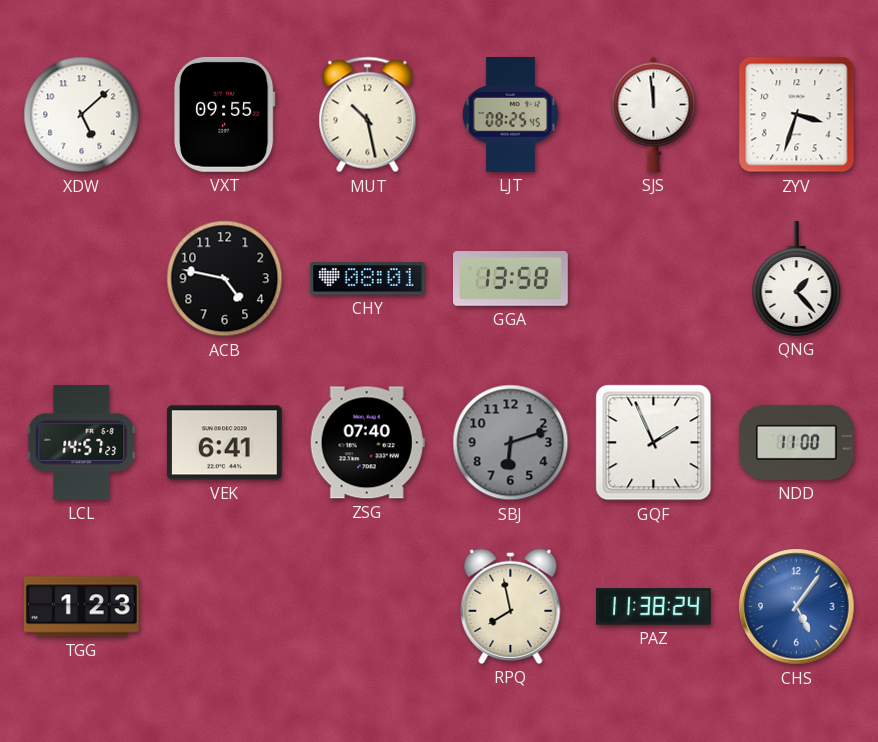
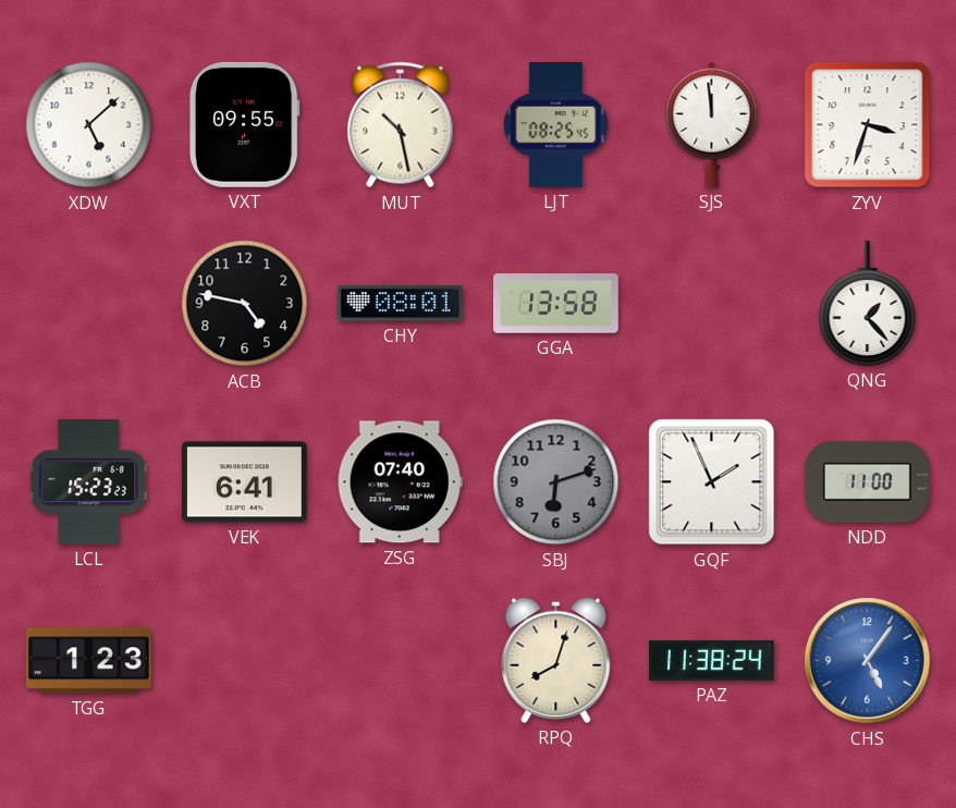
LCL: 14:57 -> 15:23
RPQ: 7:58 -> 8:03
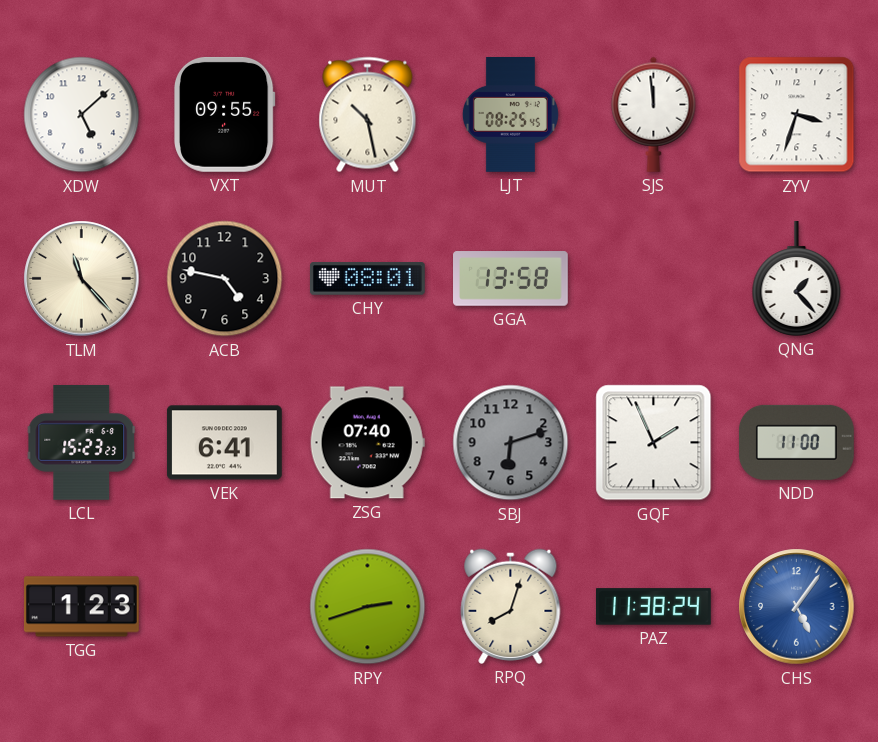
TLM: none -> 11:23
RPY: none -> 2:42
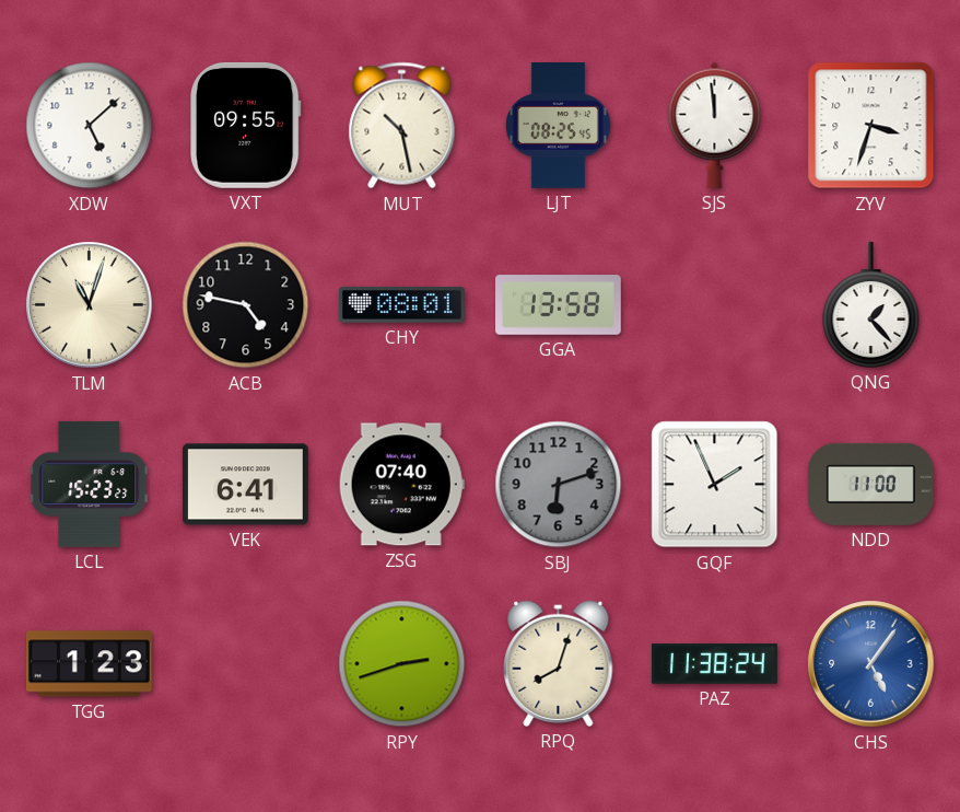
TLM: 11:23 -> 11:03
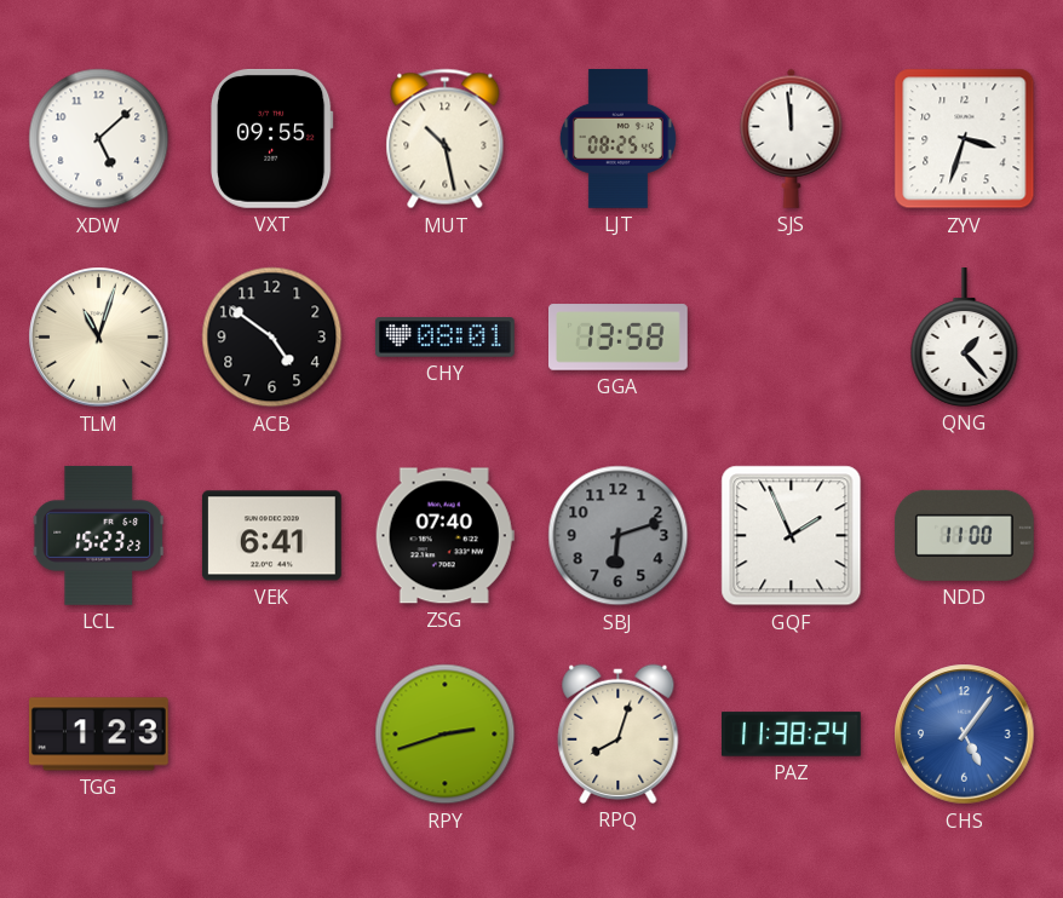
ACB: 4:47 -> 4:51
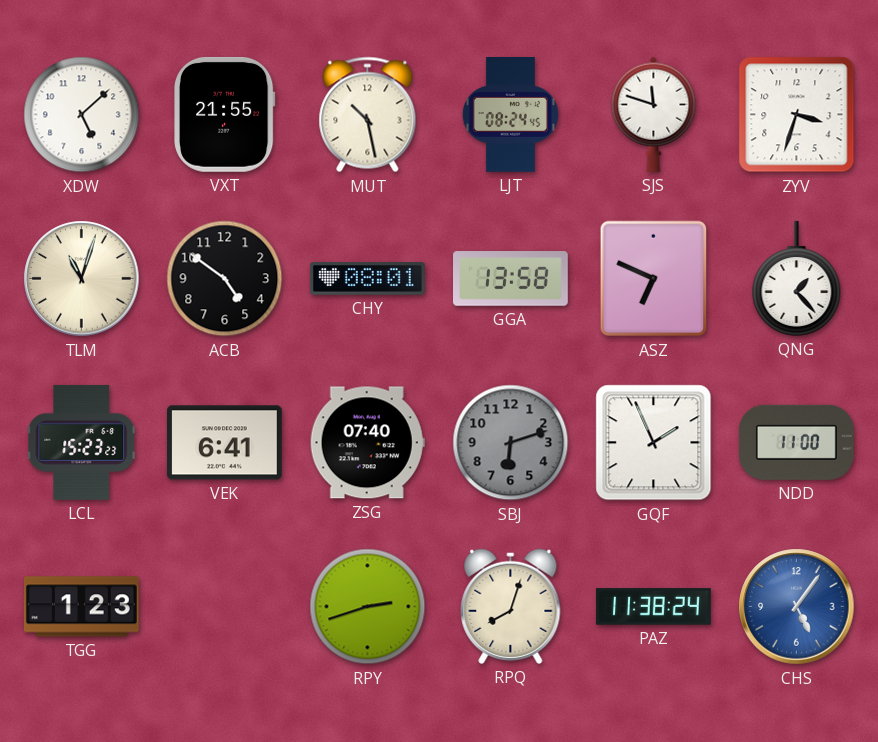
VXT: 09:55 -> 21:55
LJT: 08:25 -> 08:24
SJS: 11:59 -> 11:48
ASZ: none -> 6:49
